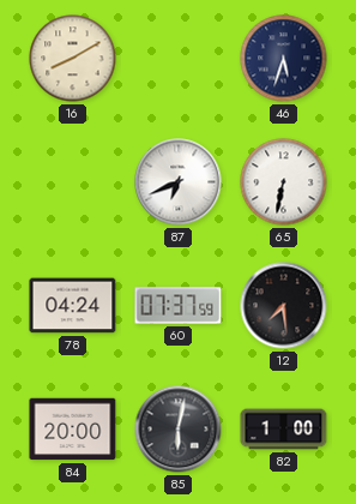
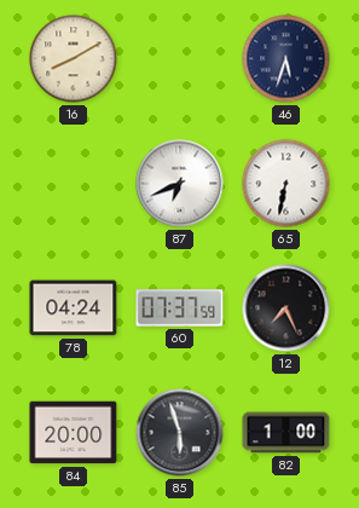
12: 7:29 -> 7:26
85: 6:02 -> 5:57
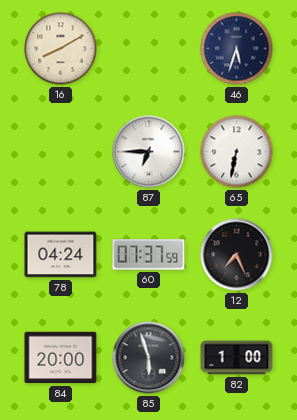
87: 6:41 -> 6:45
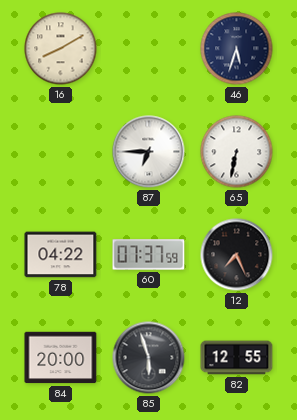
78: 04:24 -> 04:22
82: 1:00 -> 12:55
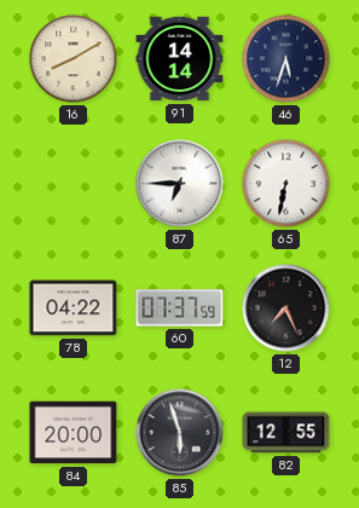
91: none -> 14:14
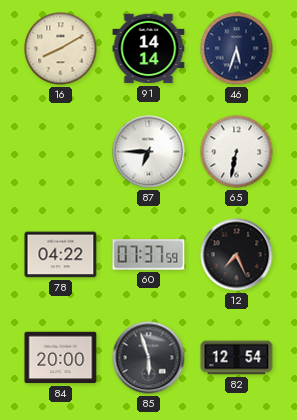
82: 12:55 -> 12:54
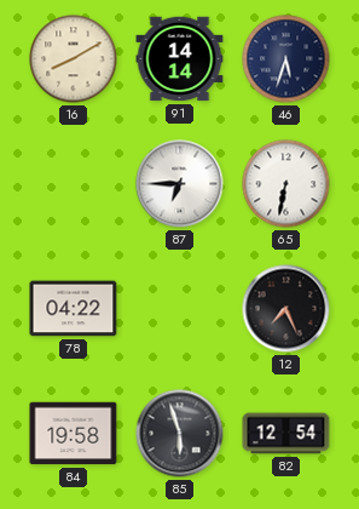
60: 07:37 -> none
84: 20:00 -> 19:58
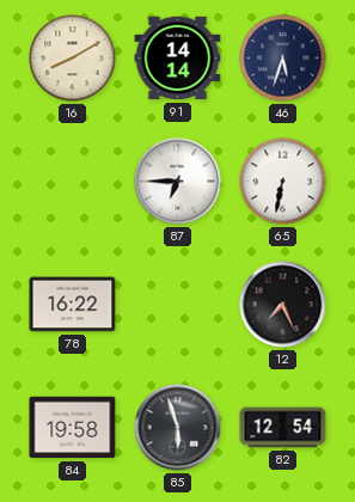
78: 04:22 -> 16:22
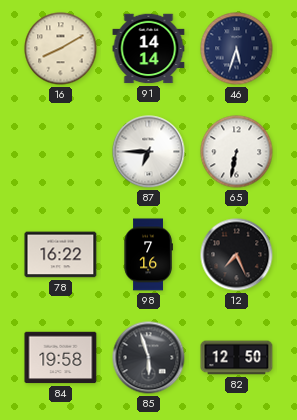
98: none -> 7:16
82: 12:54 -> 12:50
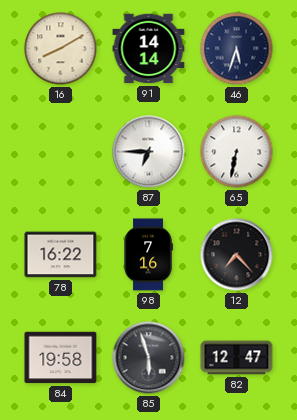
12: 7:26 -> 7:23
82: 12:50 -> 12:47
